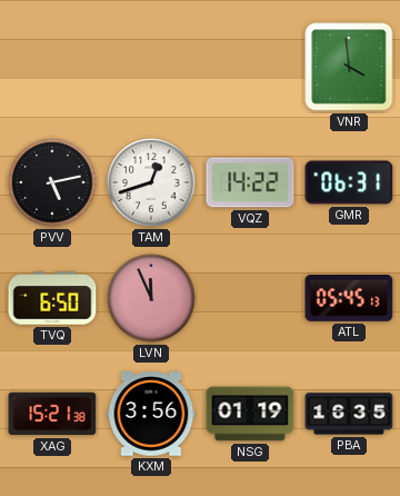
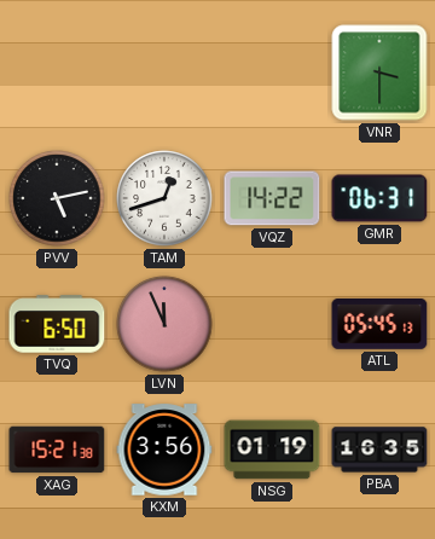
VNR: 3:59 -> 3:30
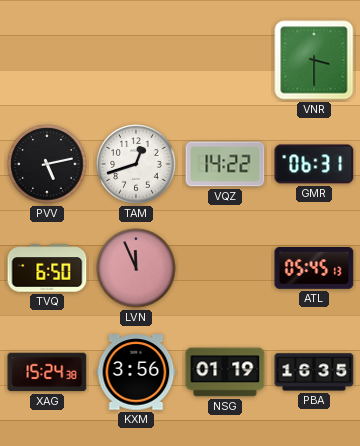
XAG: 15:21 -> 15:24
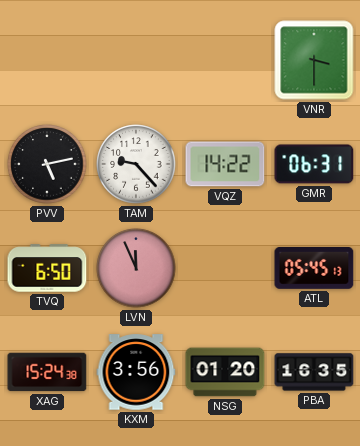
TAM: 12:42 -> 9:23
NSG: 01:19 -> 01:20
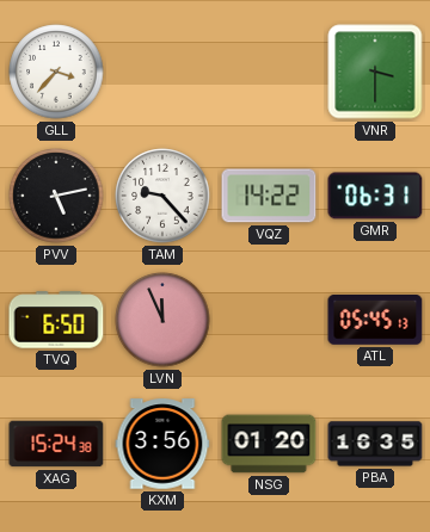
GLL: none -> 3:37
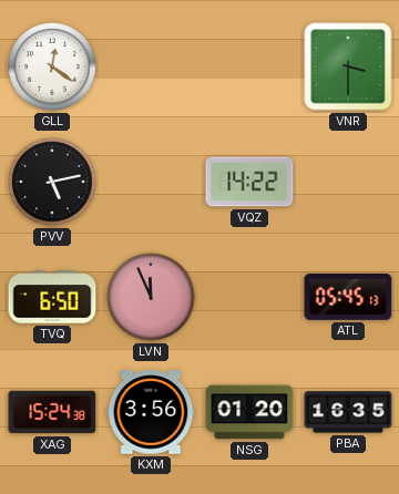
GLL: 3:37 -> 12:21
TAM: 9:23 -> none
GMR: 06:31 -> none
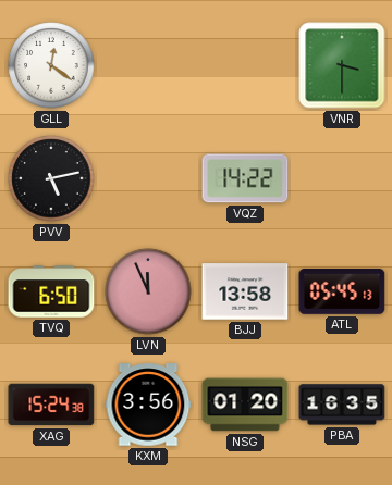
BJJ: none -> 13:58
